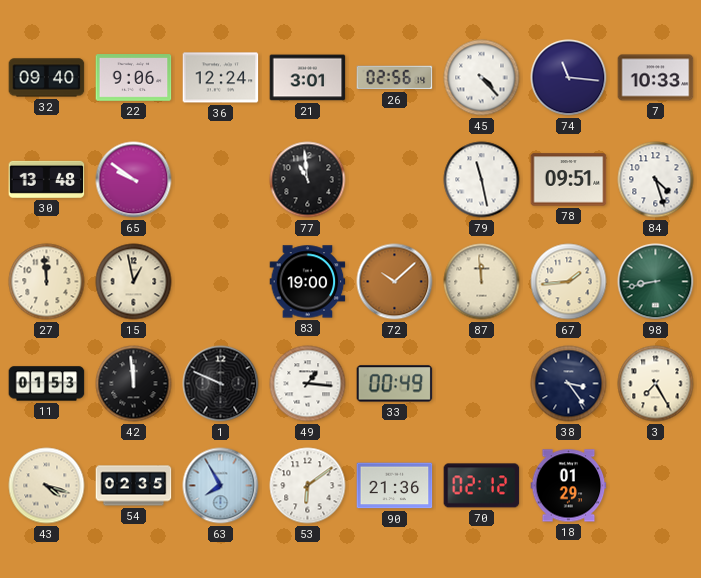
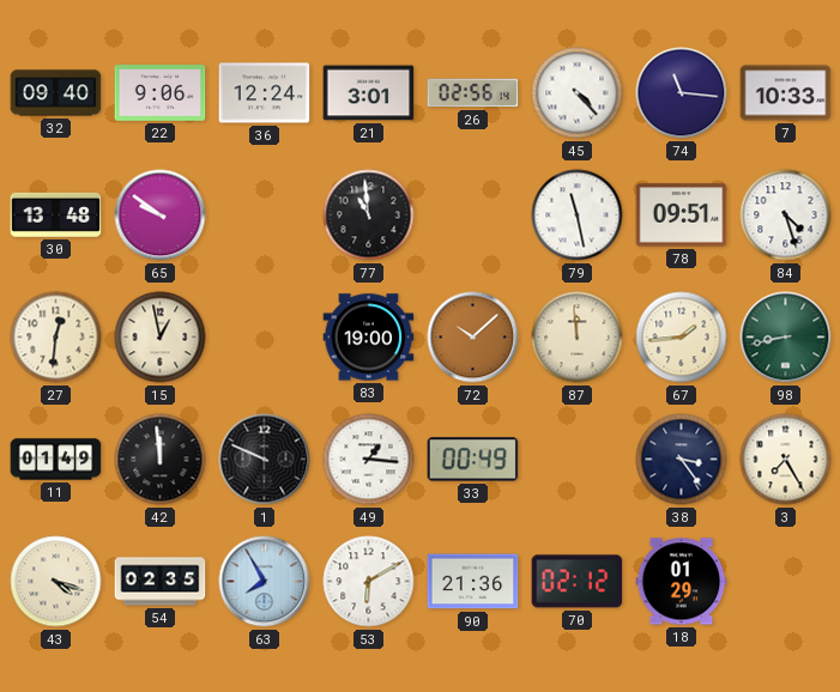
27: 11:59 -> 12:31
11: 01:53 -> 01:49
53: 6:09 -> 6:10
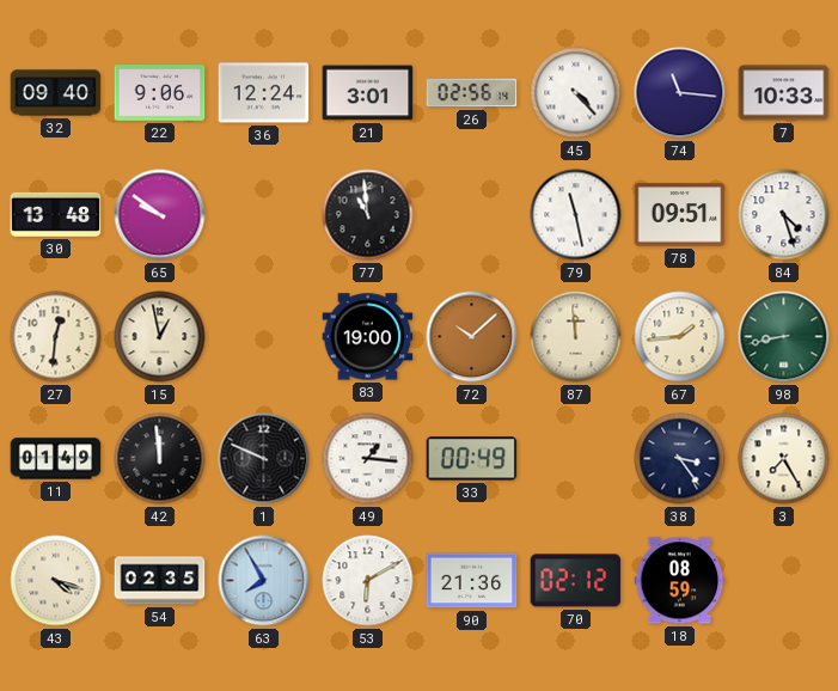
18: 01:29 -> 08:59
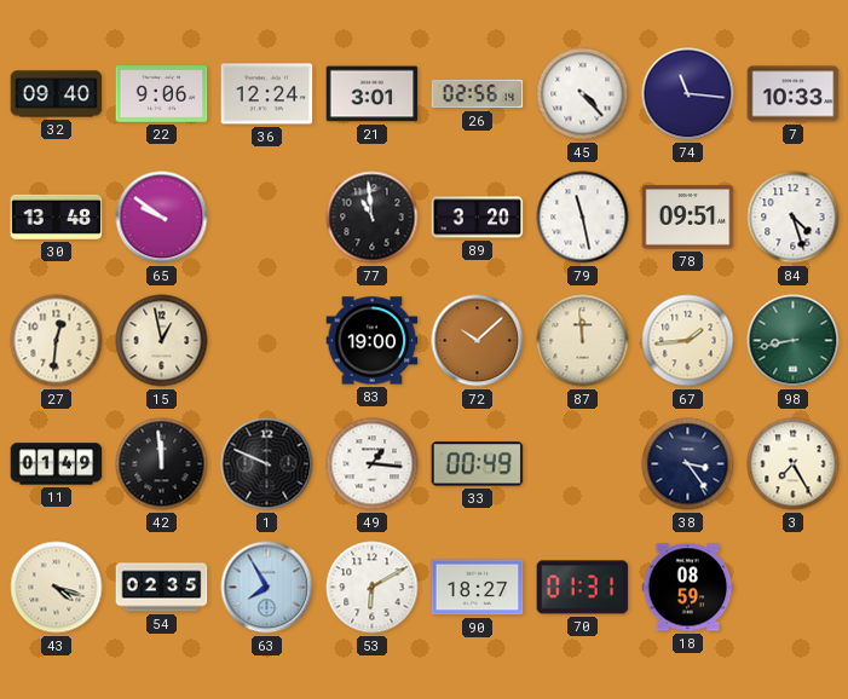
89: none -> 3:20
90: 21:36 -> 18:27
70: 02:12 -> 01:31
